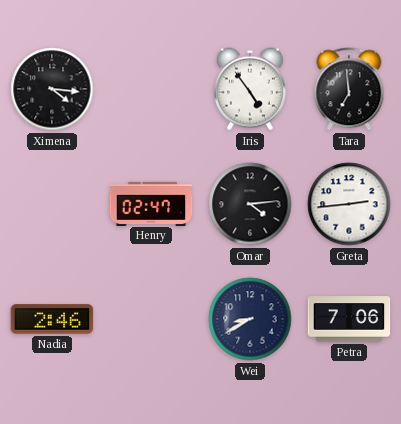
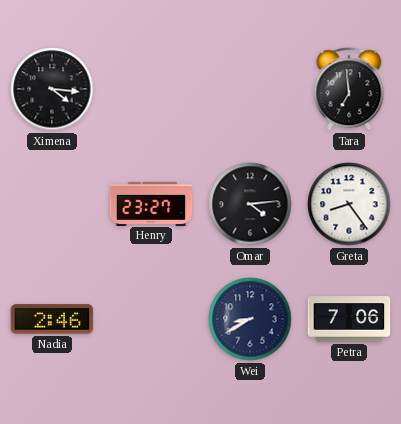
Iris: 4:54 -> none
Henry: 02:47 -> 23:27
Greta: 2:44 -> 8:24
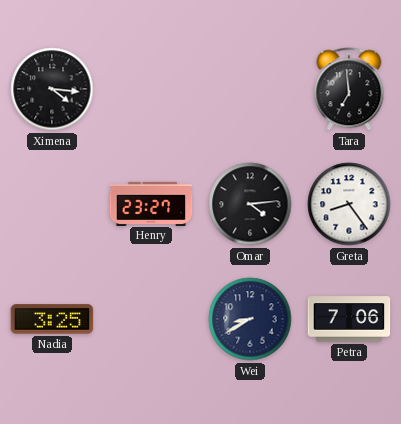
Nadia: 2:46 -> 3:25
